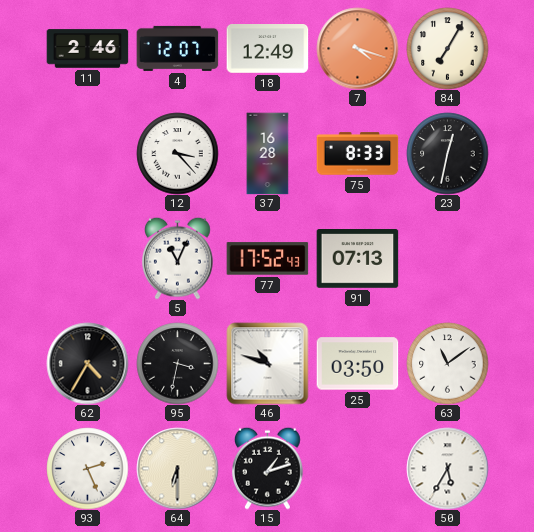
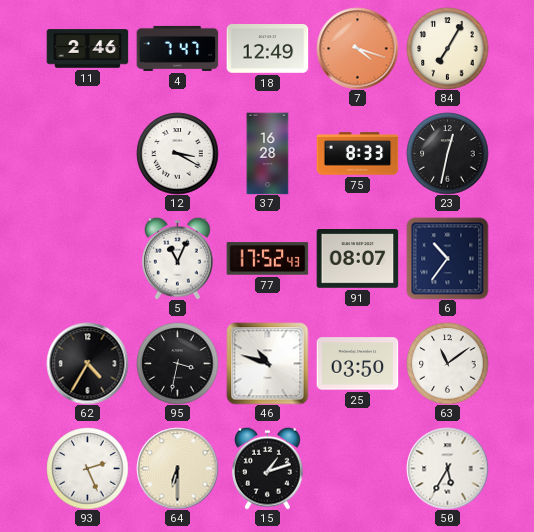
4: 12:07 -> 7:47
12: 3:23 -> 3:20
91: 07:13 -> 08:07
6: none -> 10:36
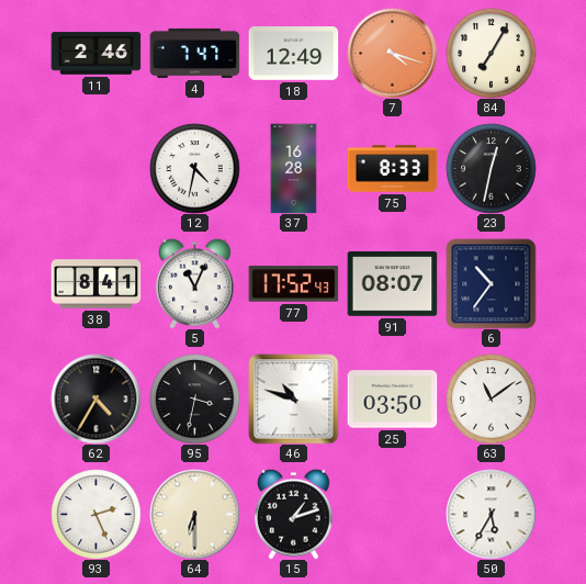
12: 3:20 -> 4:32
38: none -> 8:41
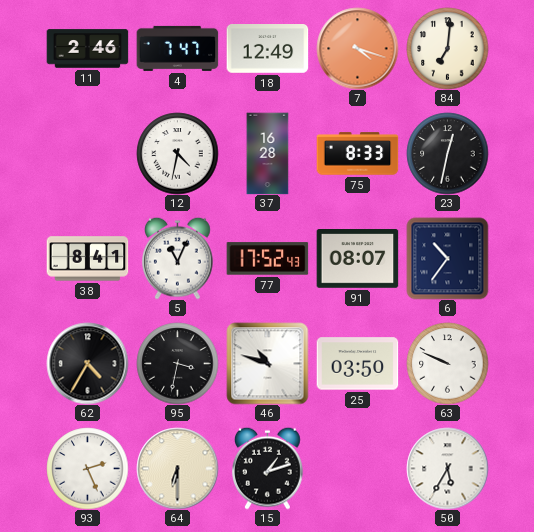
84: 7:05 -> 7:01
63: 11:09 -> 9:49
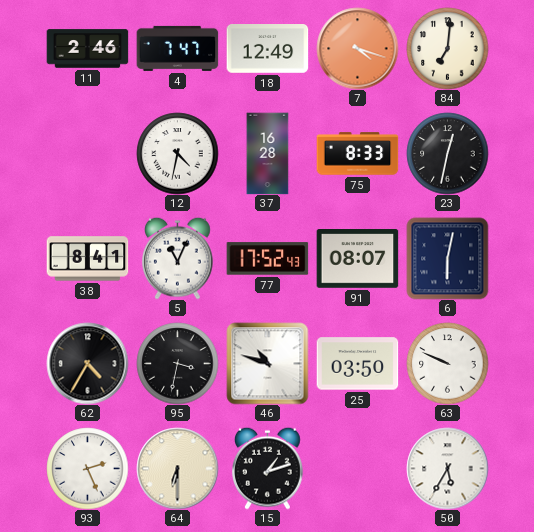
6: 10:36 -> 6:02
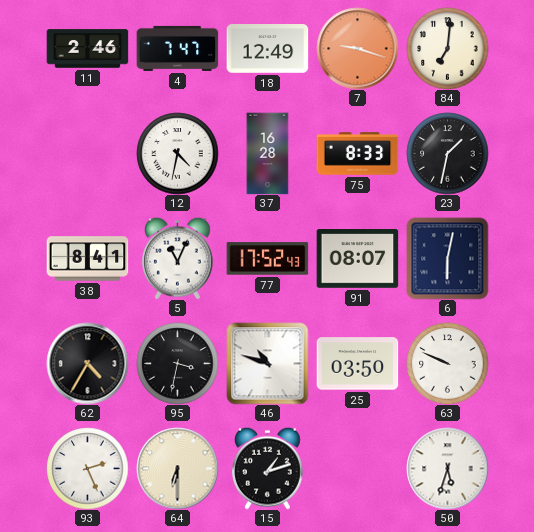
7: 4:18 -> 9:18
23: 12:32 -> 1:32
50: 5:35 -> 5:33
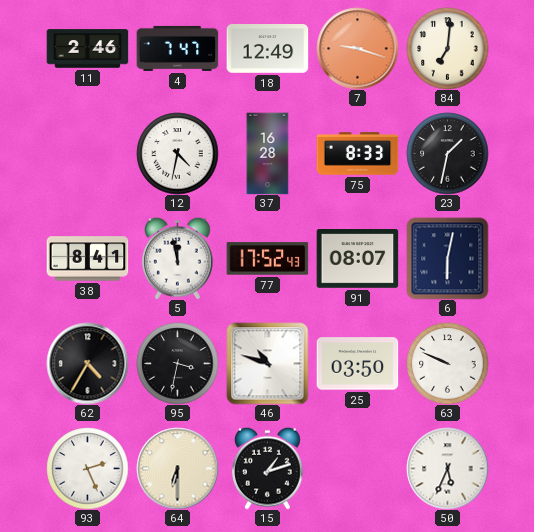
5: 11:04 -> 11:58
50: 5:33 -> 5:34
